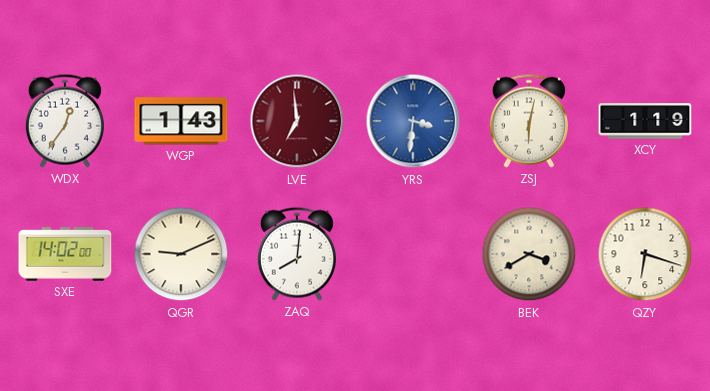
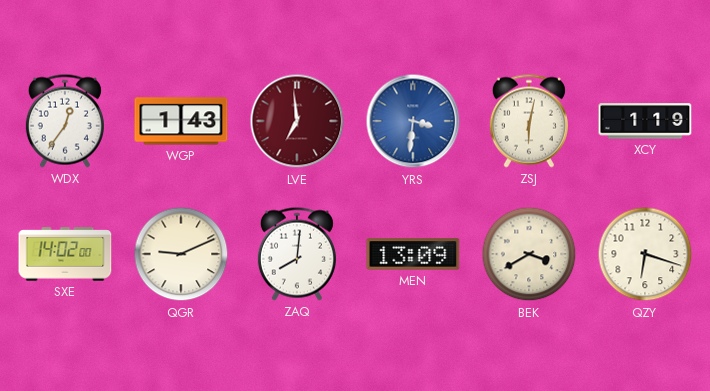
MEN: none -> 13:09
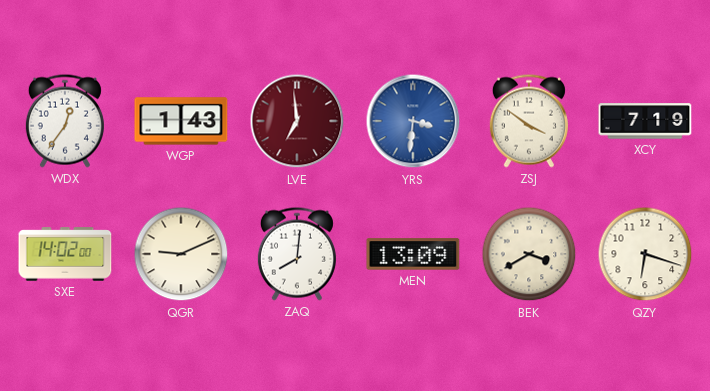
ZSJ: 6:02 -> 3:51
XCY: 1:19 -> 7:19
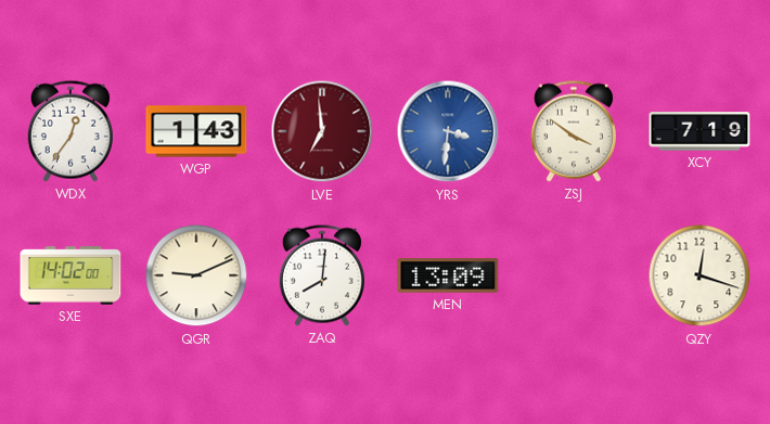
BEK: 3:40 -> none
QZY: 6:18 -> 12:18
